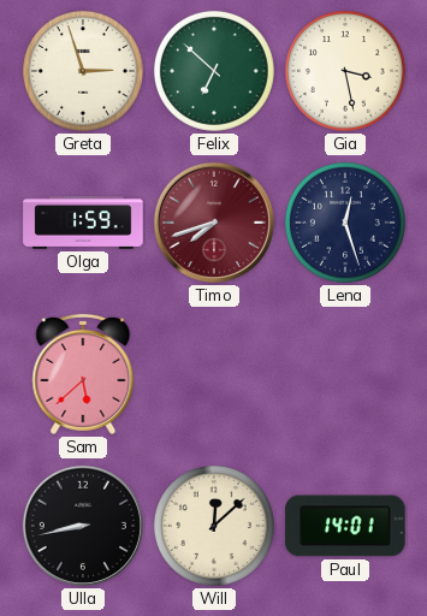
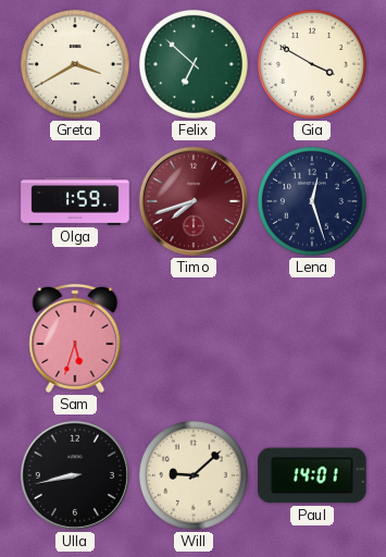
Greta: 2:57 -> 3:40
Gia: 3:28 -> 3:50
Sam: 5:38 -> 5:33
Will: 12:08 -> 9:08
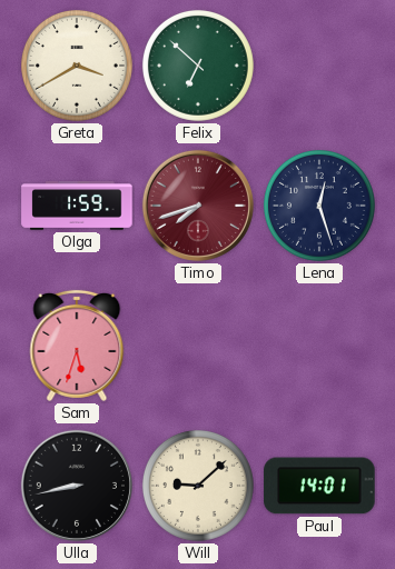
Gia: 3:50 -> none
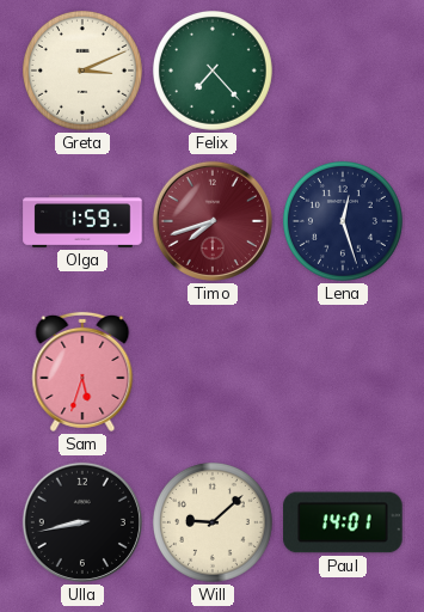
Greta: 3:40 -> 3:11
Felix: 6:52 -> 7:23
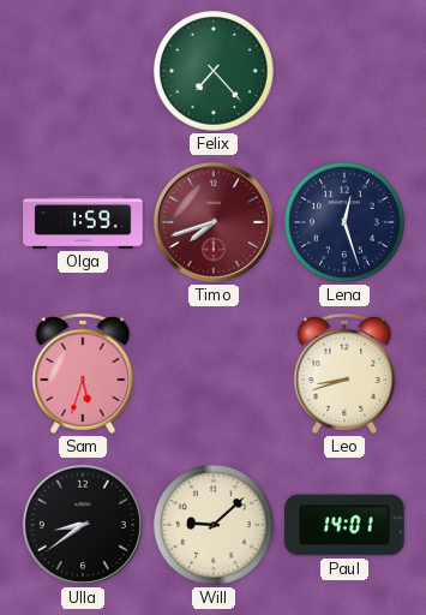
Greta: 3:11 -> none
Leo: none -> 8:42
Ulla: 8:43 -> 8:39
